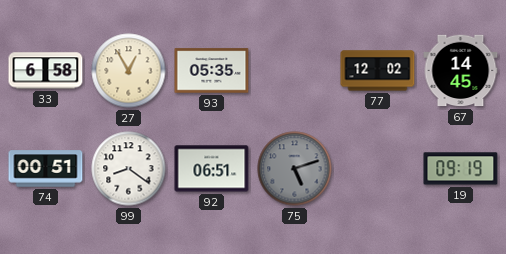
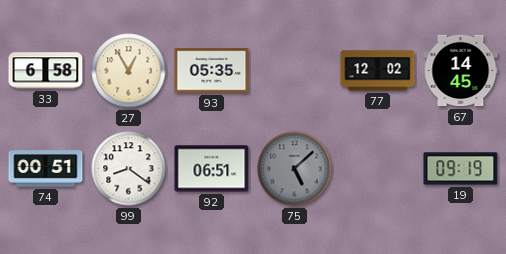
75: 5:12 -> 5:08
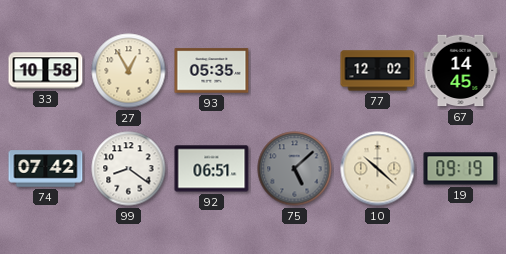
33: 6:58 -> 10:58
74: 00:51 -> 07:42
10: none -> 10:22
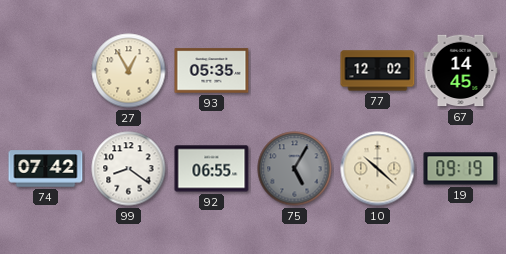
33: 10:58 -> none
92: 06:51 -> 06:55
75: 5:08 -> 5:05
